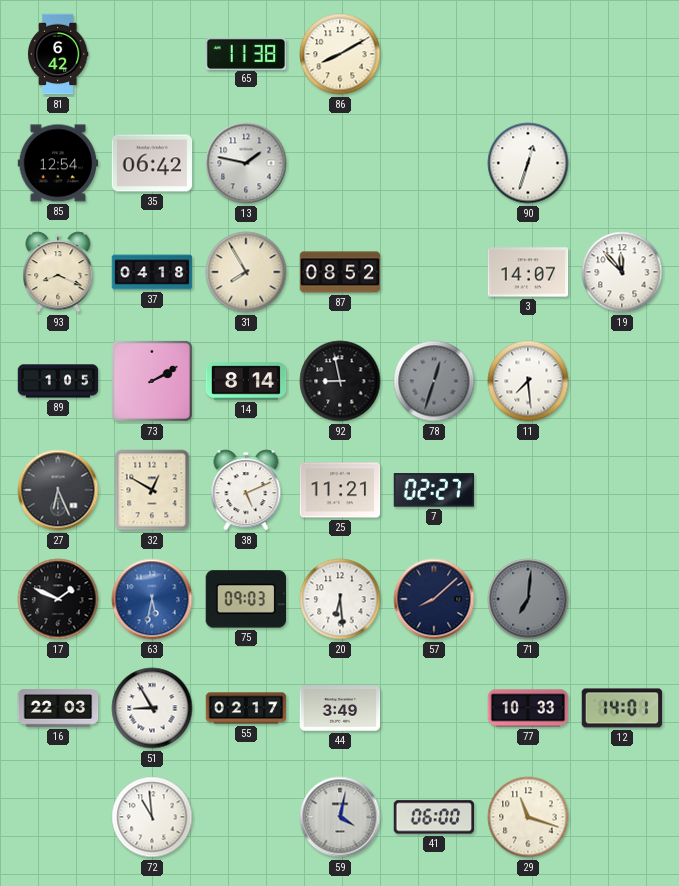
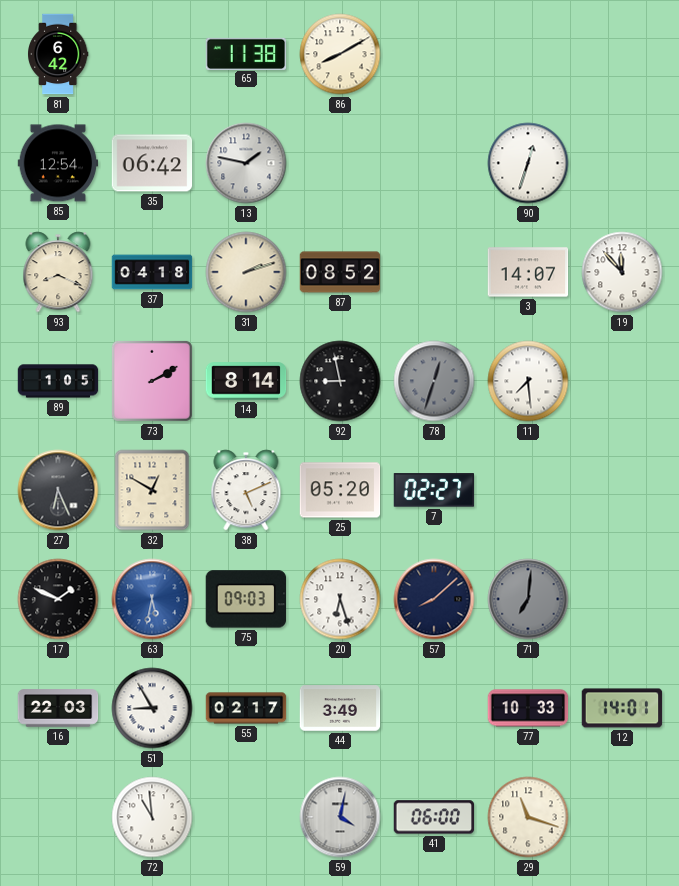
31: 7:55 -> 2:12
25: 11:21 -> 05:20
20: 6:29 -> 6:27
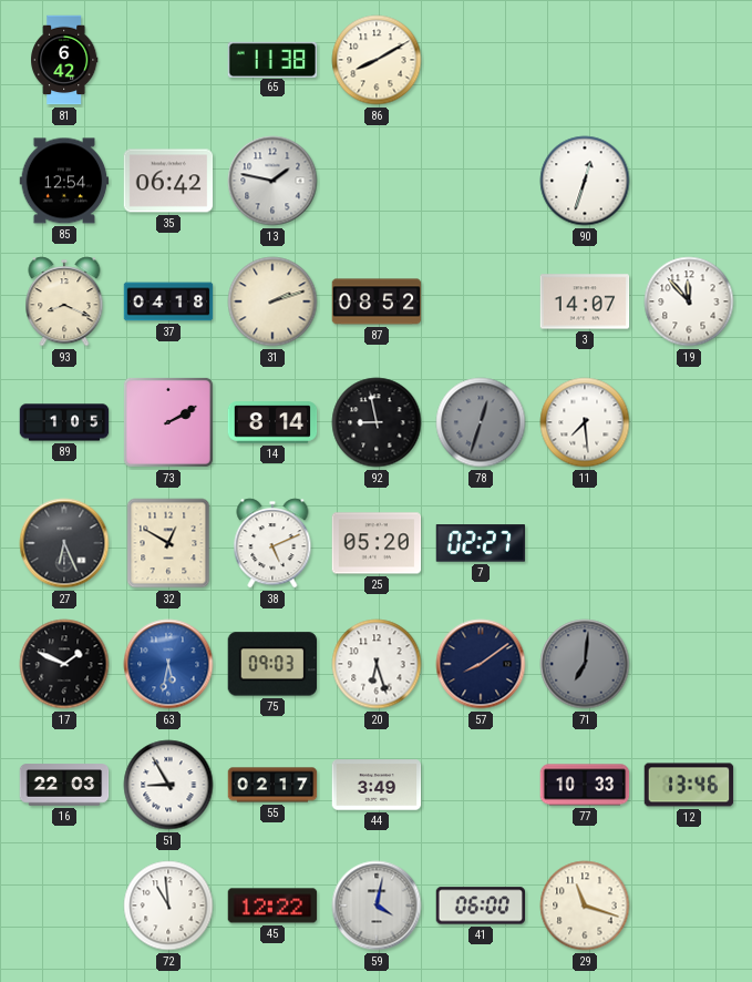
57: 8:08 -> 8:09
12: 14:01 -> 13:46
45: none -> 12:22
